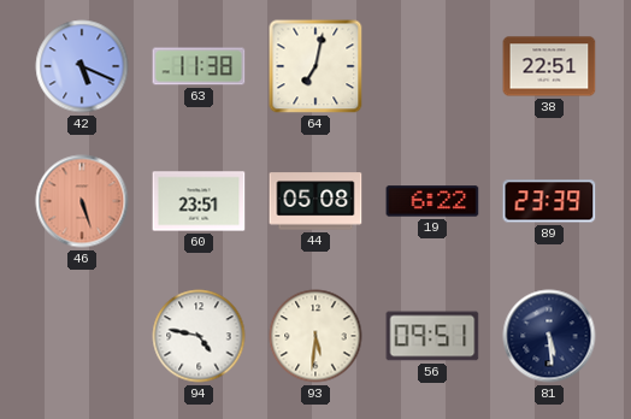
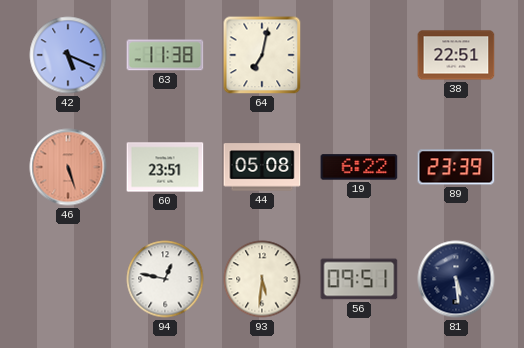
94: 4:47 -> 12:47
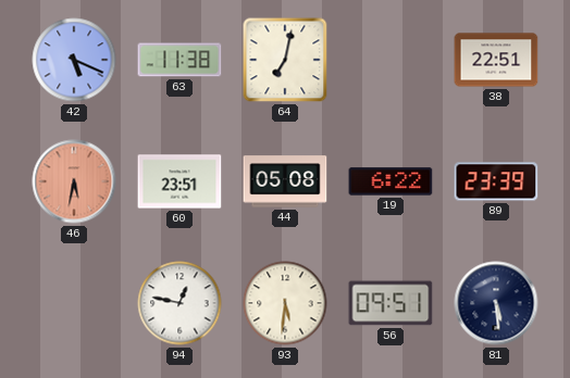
46: 5:27 -> 5:32
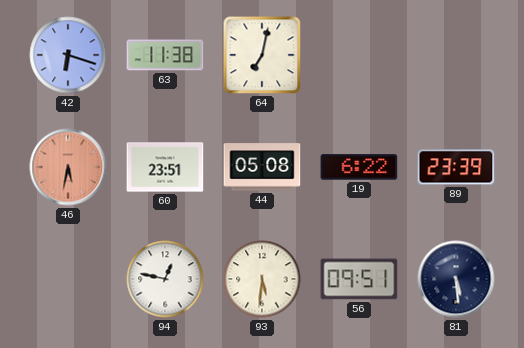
42: 5:19 -> 6:18
38: 22:51 -> none
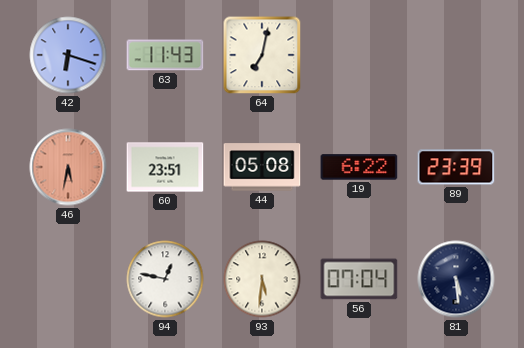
63: 11:38 -> 11:43
56: 09:51 -> 07:04
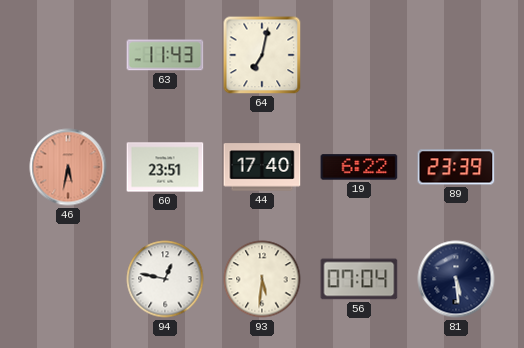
42: 6:18 -> none
44: 05:08 -> 17:40
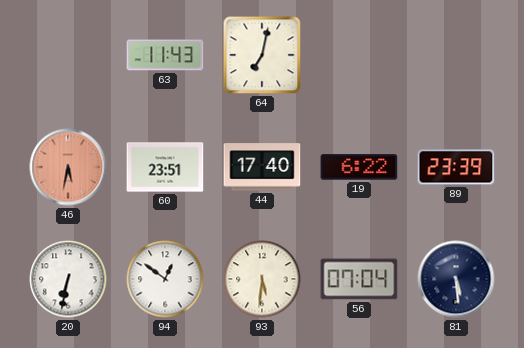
20: none -> 6:32
94: 12:47 -> 12:51
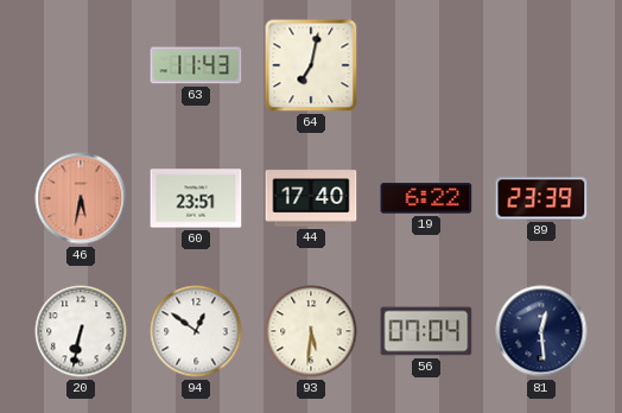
81: 5:29 -> 12:29
